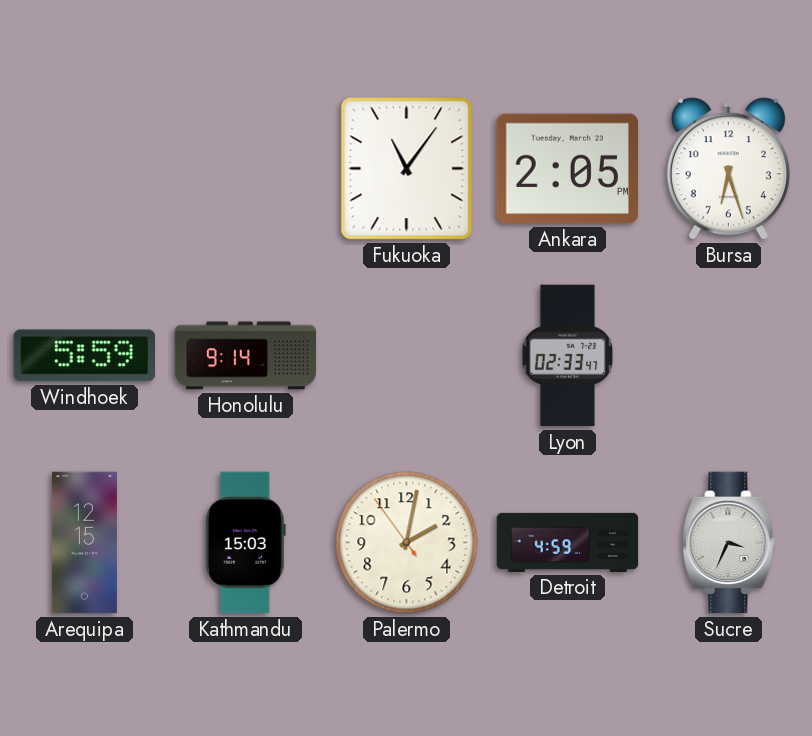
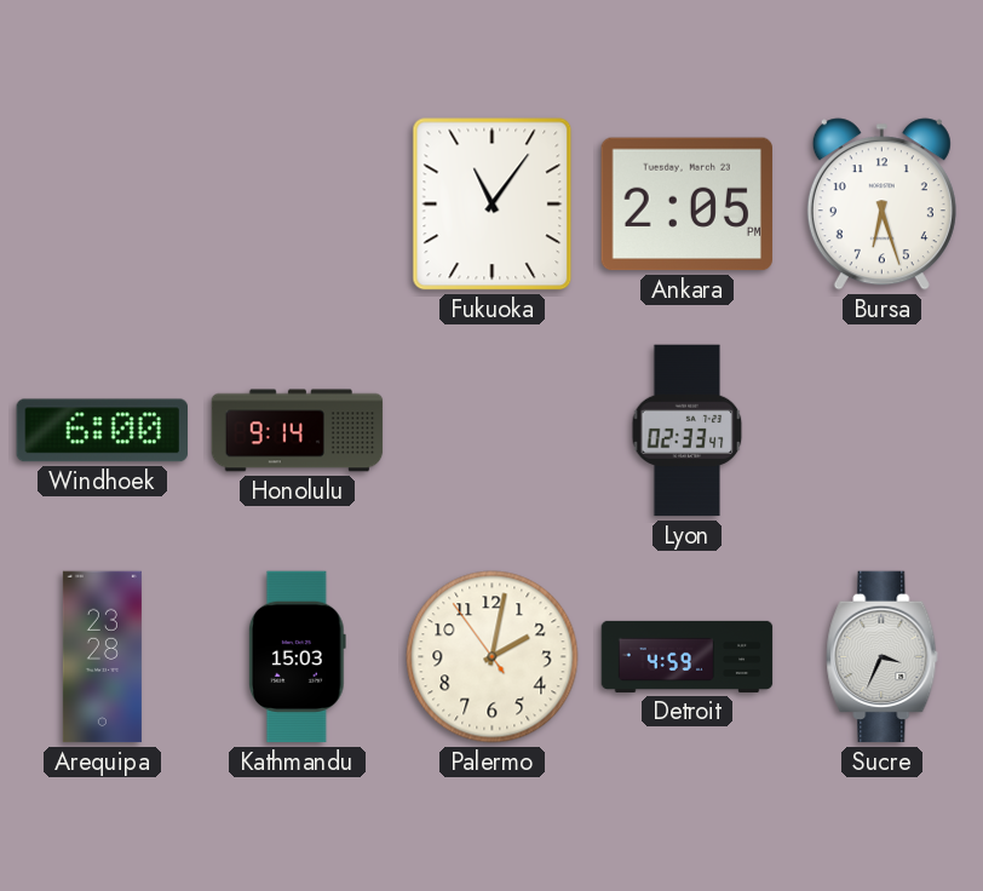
Windhoek: 5:59 -> 6:00
Arequipa: 12:15 -> 23:28
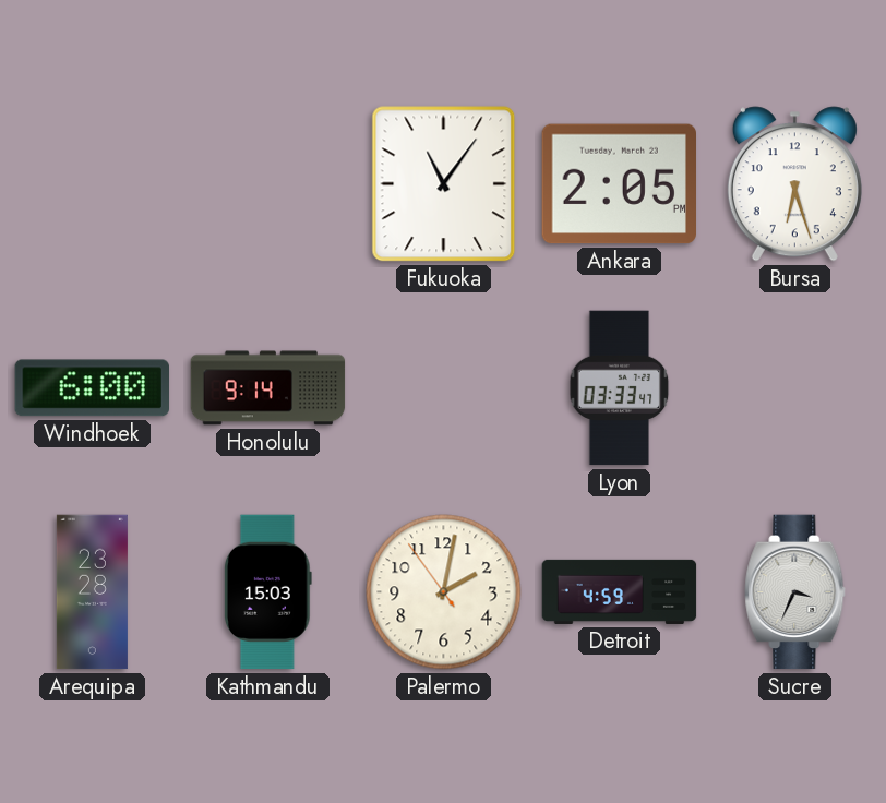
Lyon: 02:33 -> 03:33
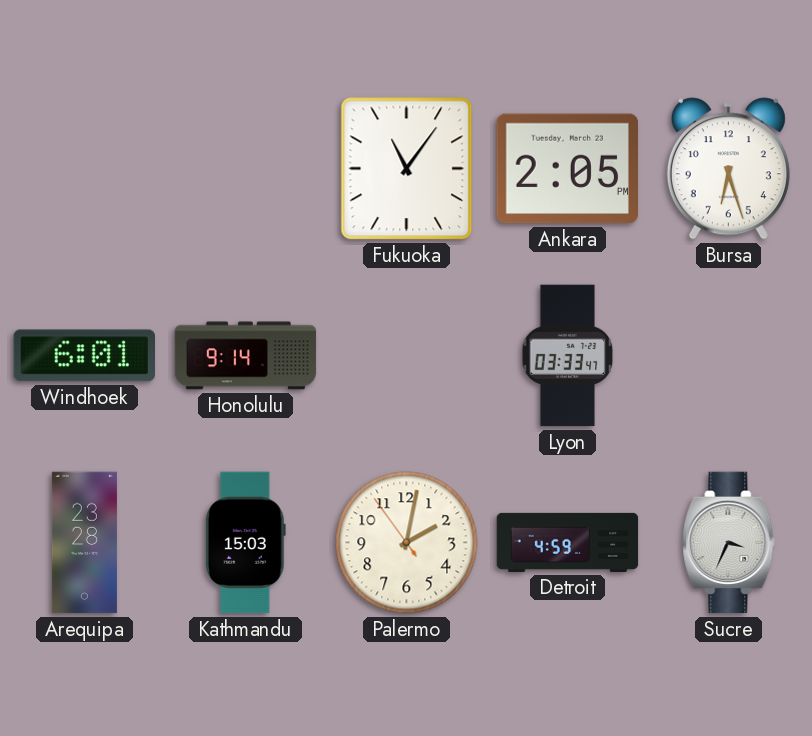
Windhoek: 6:00 -> 6:01
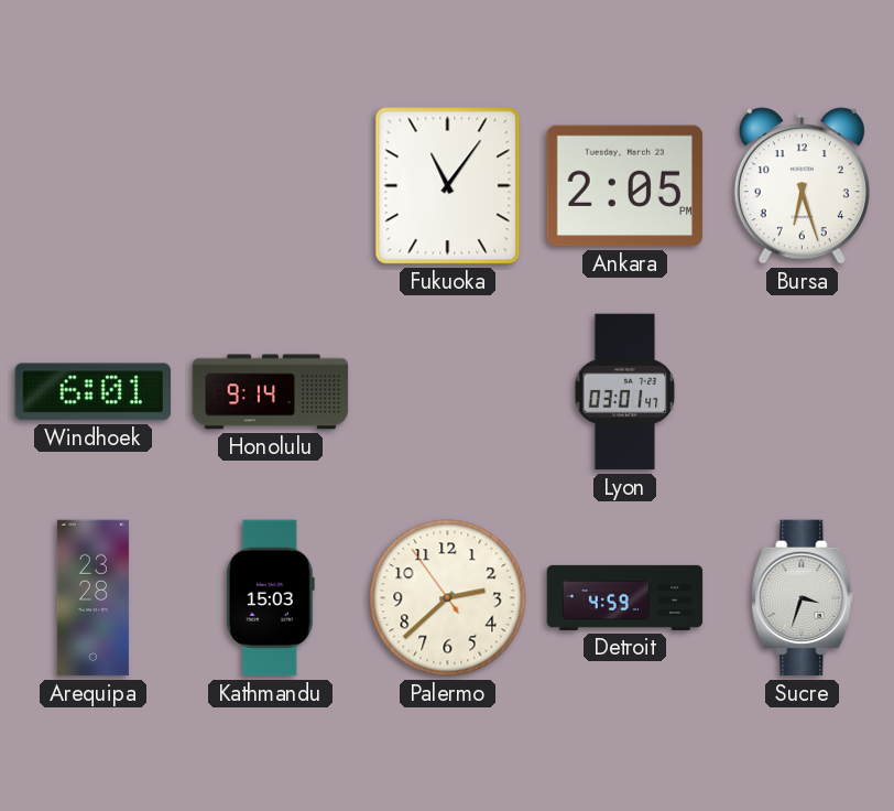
Lyon: 03:33 -> 03:01
Palermo: 2:01 -> 2:37
Sucre: 3:34 -> 3:33
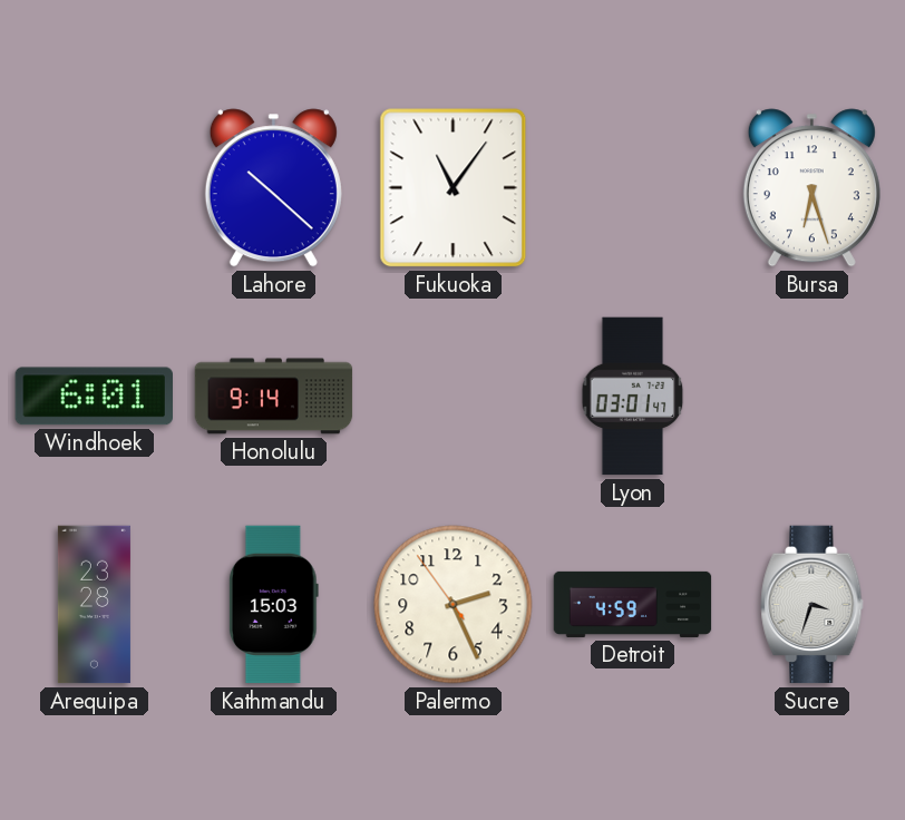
Lahore: none -> 10:22
Ankara: 2:05 -> none
Palermo: 2:37 -> 2:25
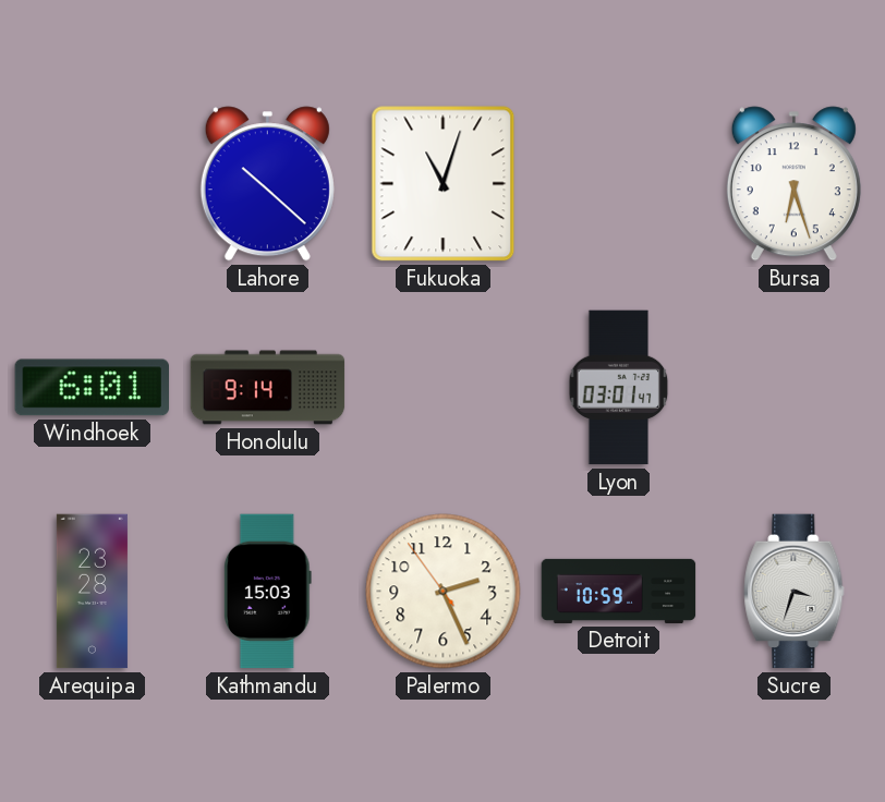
Fukuoka: 11:06 -> 11:03
Detroit: 4:59 -> 10:59
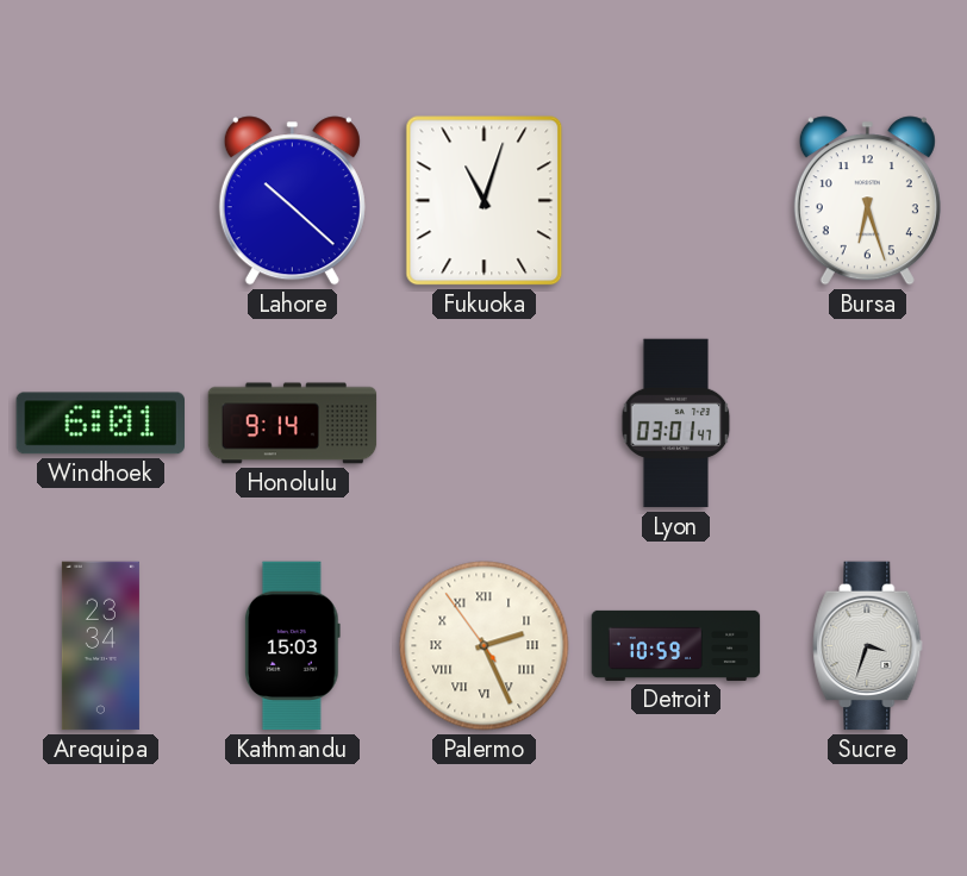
Arequipa: 23:28 -> 23:34
Palermo numerals: Arabic -> Roman
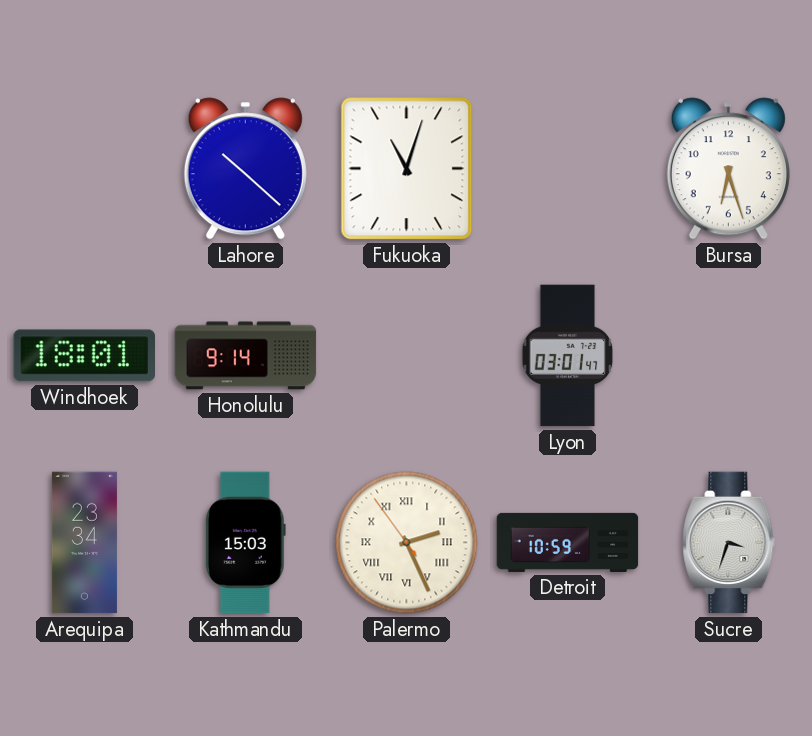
Windhoek: 6:01 -> 18:01
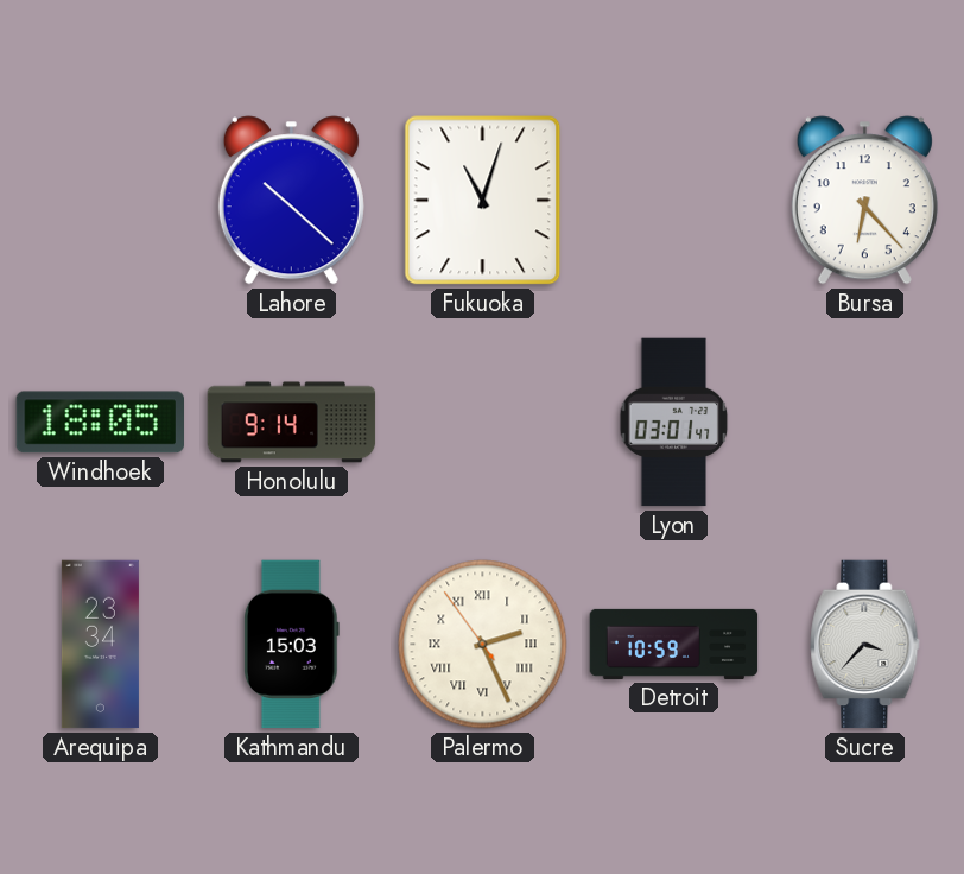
Bursa: 6:27 -> 6:23
Windhoek: 18:01 -> 18:05
Sucre: 3:33 -> 3:37
